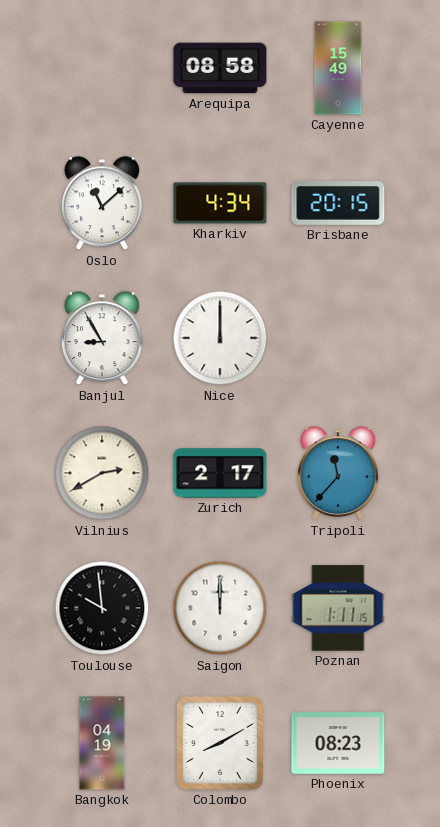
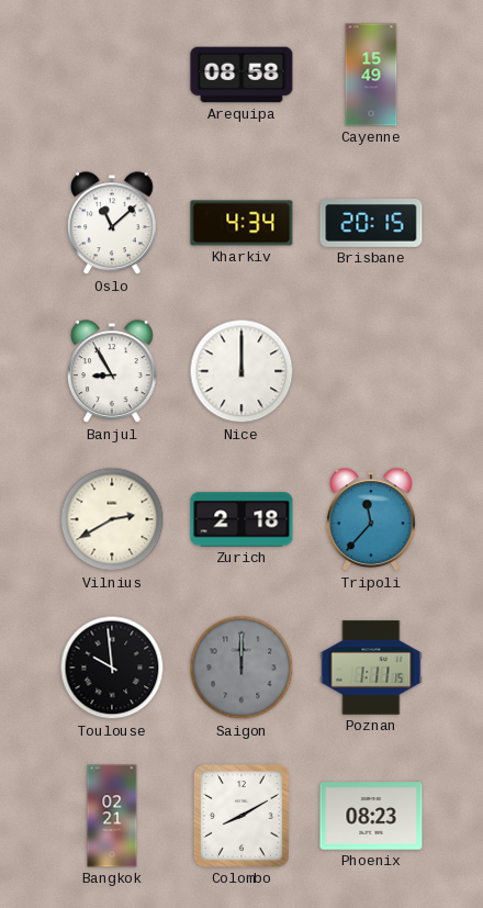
Zurich: 2:17 -> 2:18
Saigon dial: white -> grey
Bangkok: 04:19 -> 02:21
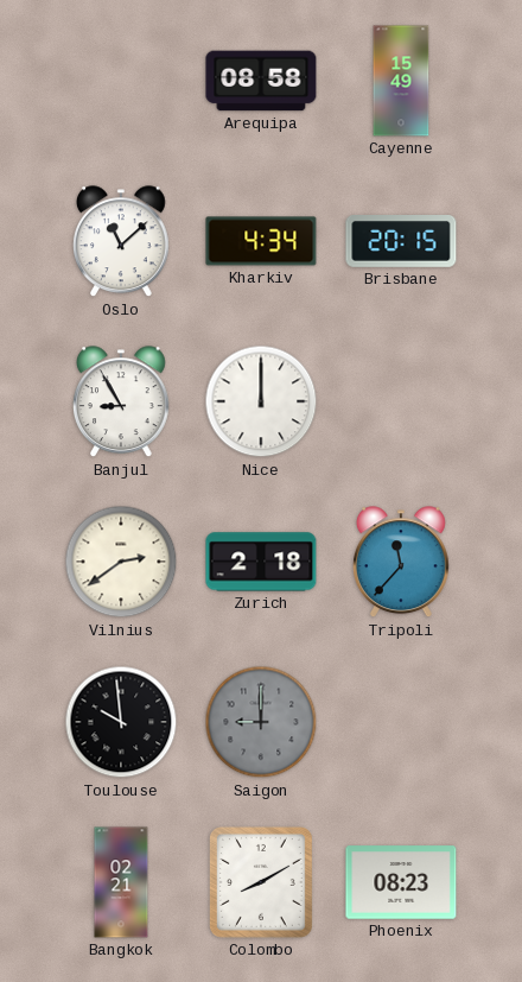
Vilnius: 2:40 -> 2:39
Saigon: 12:00 -> 9:00
Poznan: 1:11 -> none
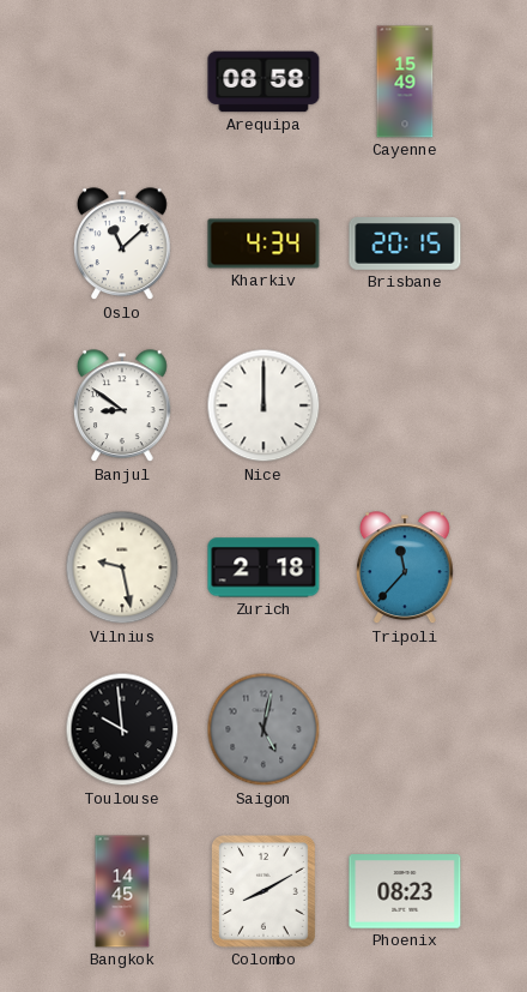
Banjul: 8:55 -> 8:51
Vilnius: 2:39 -> 9:28
Saigon: 9:00 -> 5:02
Bangkok: 02:21 -> 14:45
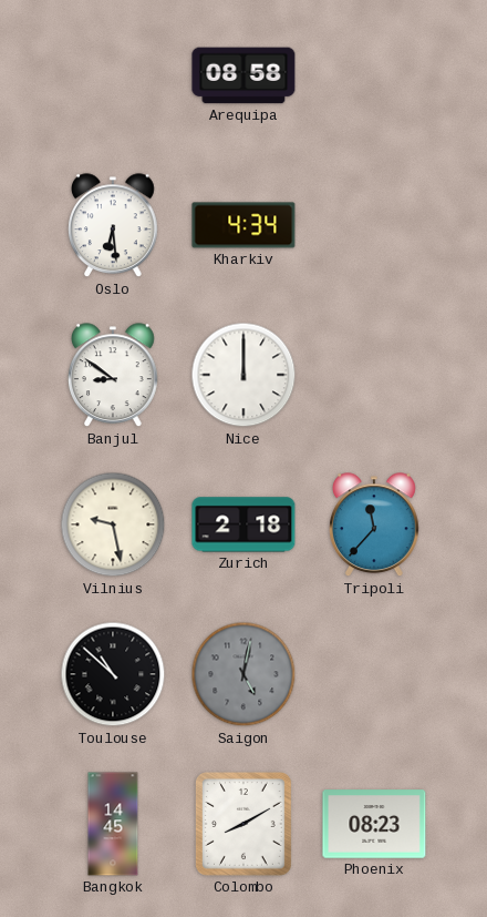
Cayenne: 15:49 -> none
Oslo: 11:08 -> 6:29
Brisbane: 20:15 -> none
Toulouse: 9:59 -> 10:52
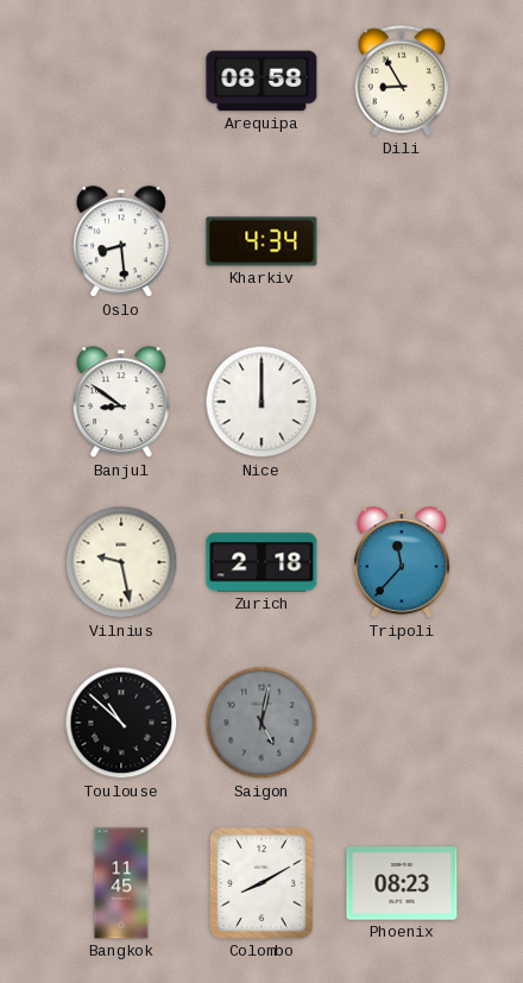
Dili: none -> 8:55
Oslo: 6:29 -> 8:29
Bangkok: 14:45 -> 11:45
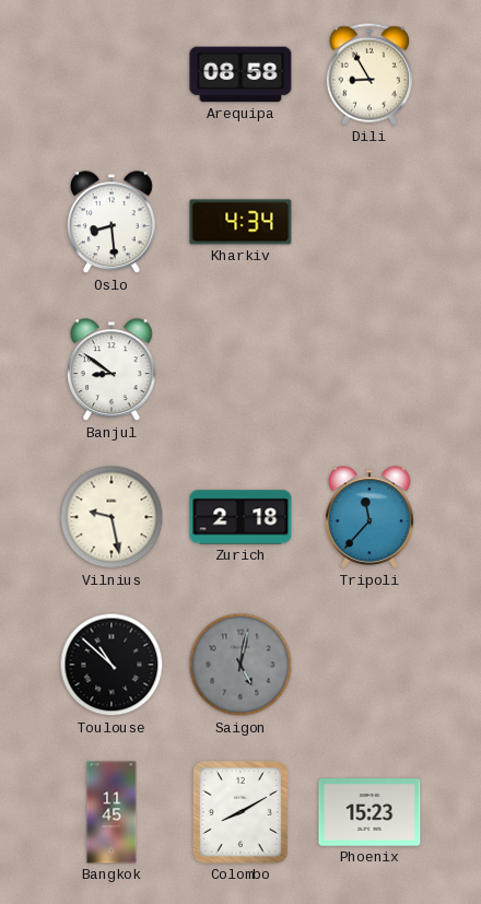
Nice: 12:00 -> none
Phoenix: 08:23 -> 15:23
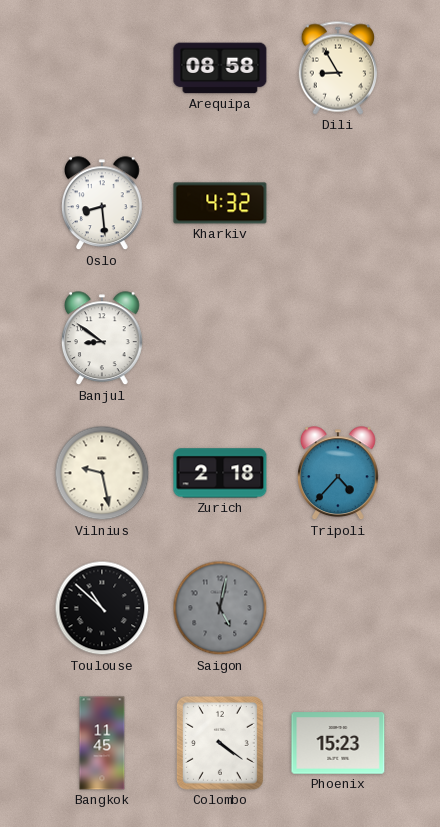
Kharkiv: 4:34 -> 4:32
Tripoli: 11:37 -> 4:37
Colombo: 8:10 -> 4:21
